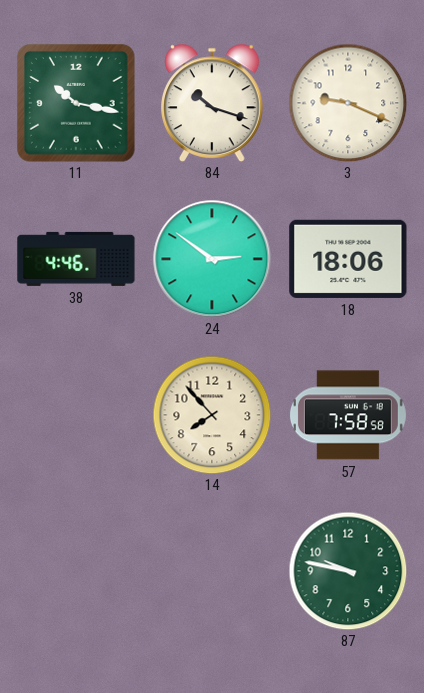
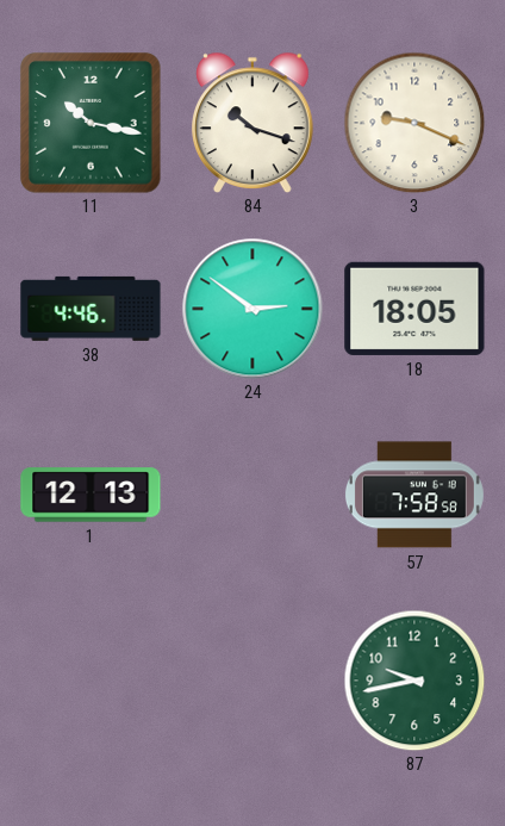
18: 18:06 -> 18:05
1: none -> 12:13
14: 7:53 -> none
87: 9:47 -> 9:43
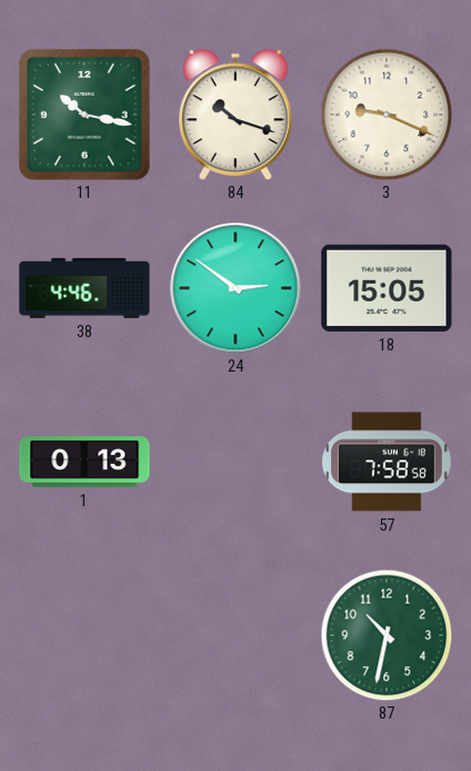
18: 18:05 -> 15:05
1: 12:13 -> 0:13
87: 9:43 -> 10:32
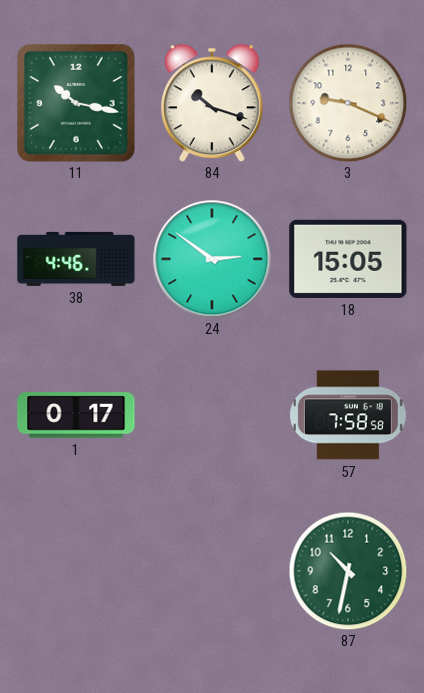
1: 0:13 -> 0:17
